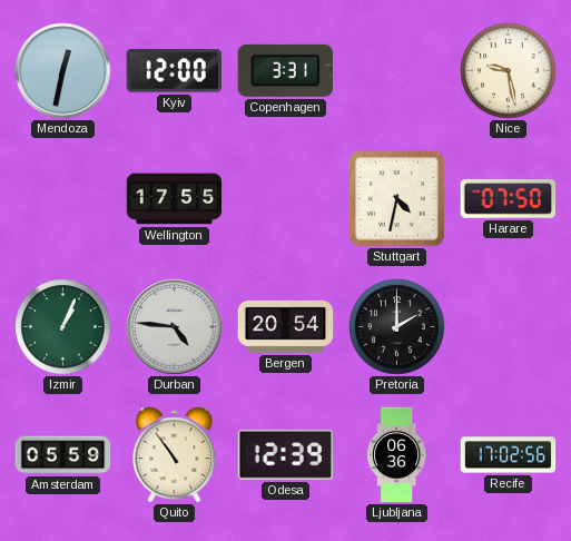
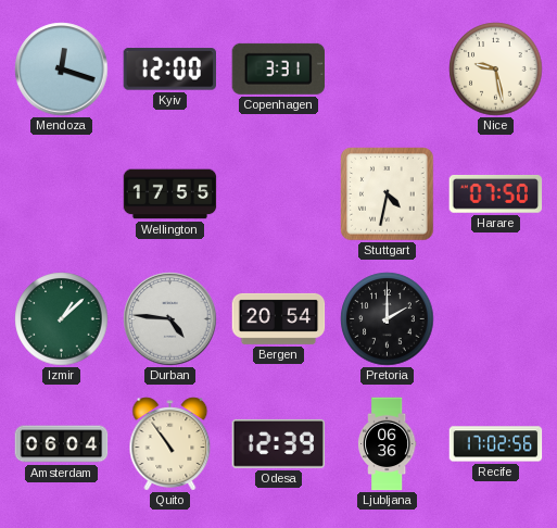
Mendoza: 12:32 -> 12:18
Izmir: 1:04 -> 1:08
Amsterdam: 05:59 -> 06:04
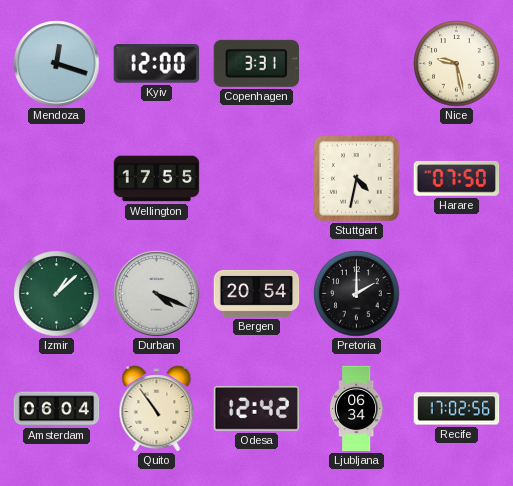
Durban: 4:46 -> 4:19
Odesa: 12:39 -> 12:42
Ljubljana: 06:36 -> 06:34
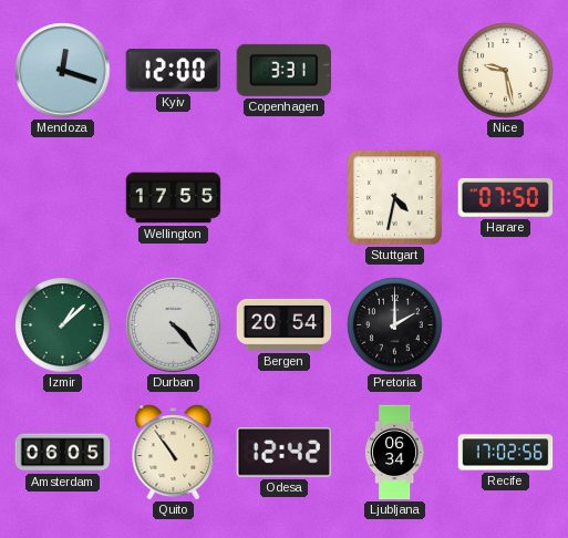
Durban: 4:19 -> 4:23
Amsterdam: 06:04 -> 06:05
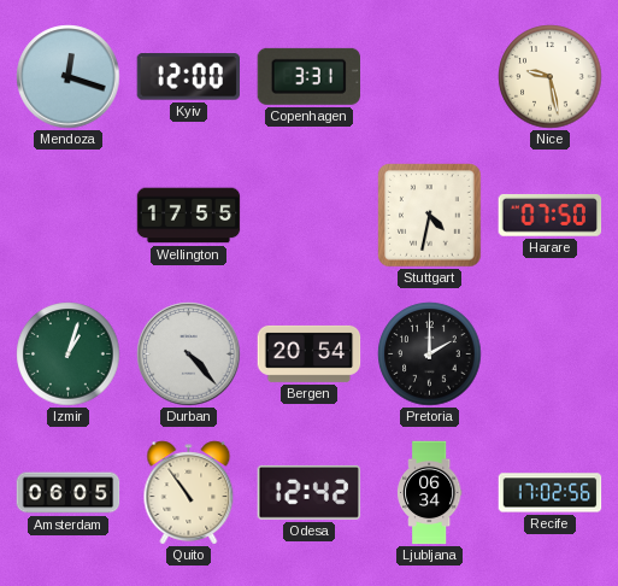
Izmir: 1:08 -> 1:03
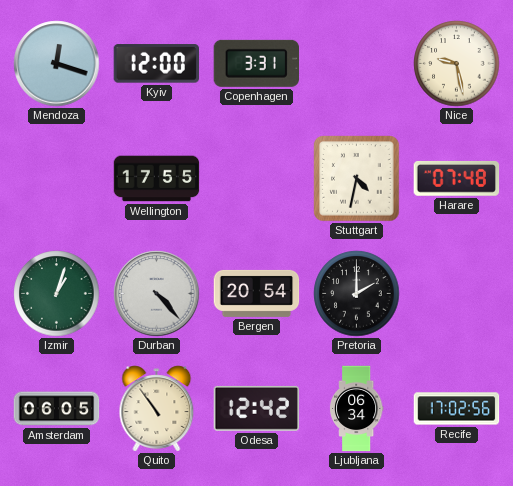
Harare: 07:50 -> 07:48
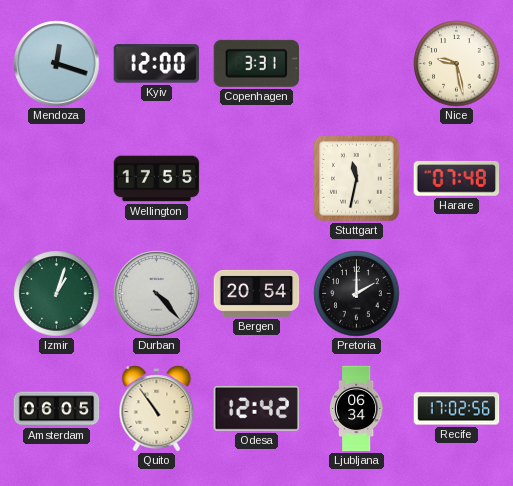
Stuttgart: 4:32 -> 11:32
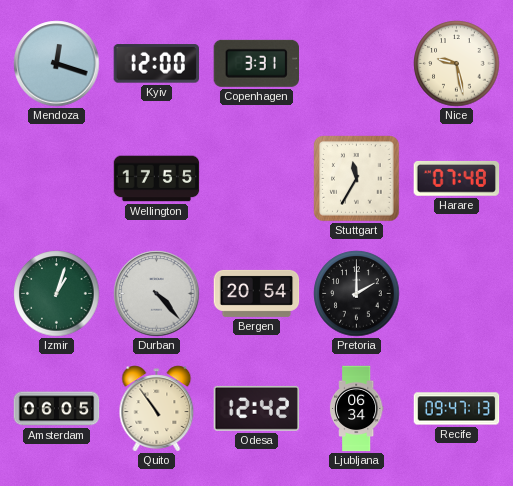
Stuttgart: 11:32 -> 11:35
Recife: 17:02 -> 09:47
